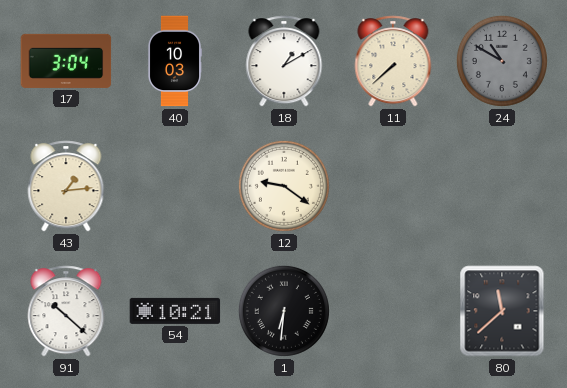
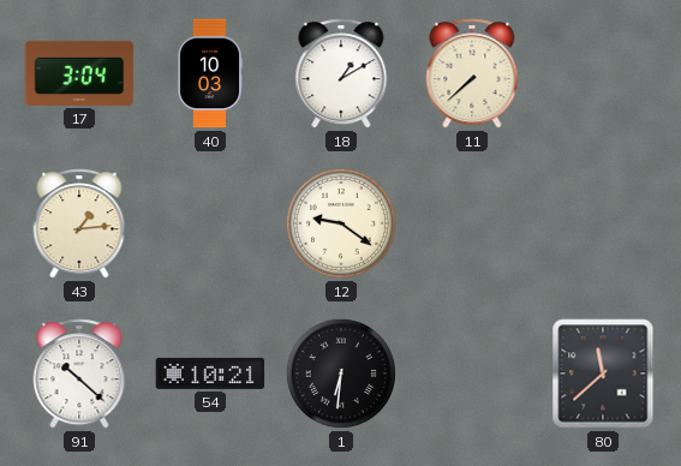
24: 10:50 -> none
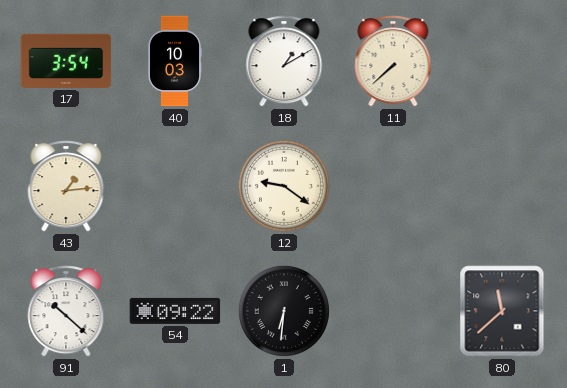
17: 3:04 -> 3:54
54: 10:21 -> 09:22
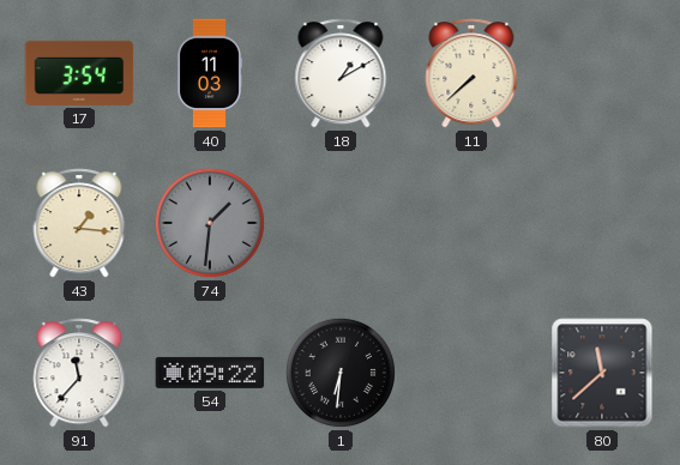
40: 10:03 -> 11:03
43: 1:14 -> 1:16
74: none -> 1:31
12: 9:21 -> none
91: 10:22 -> 11:37
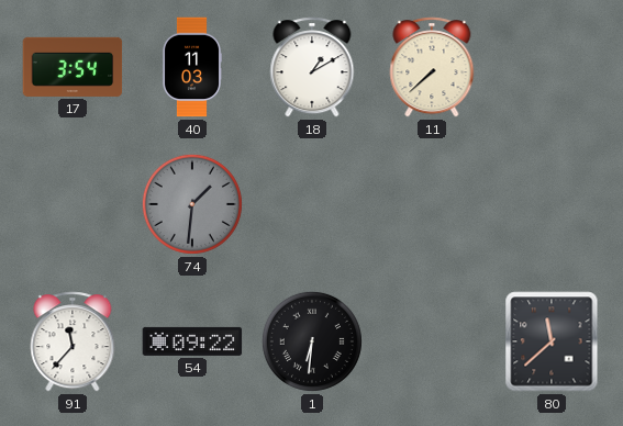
43: 1:16 -> none
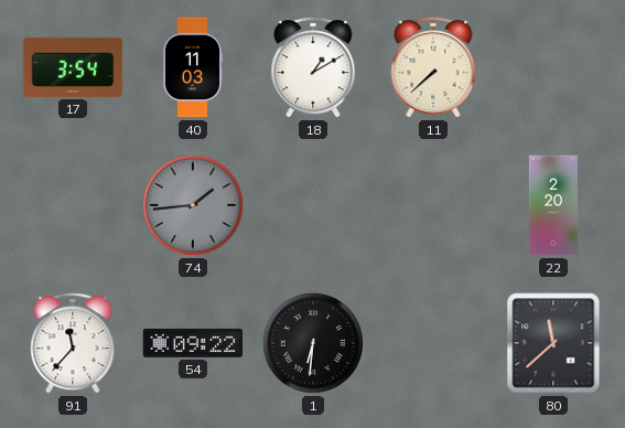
74: 1:31 -> 1:44
22: none -> 2:20
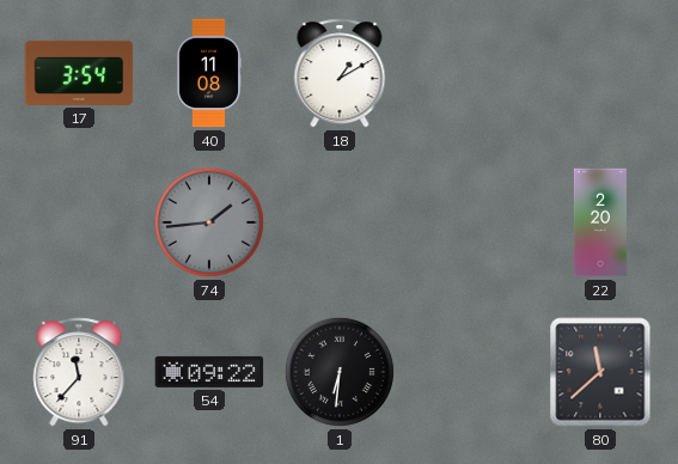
40: 11:03 -> 11:08
11: 7:38 -> none
